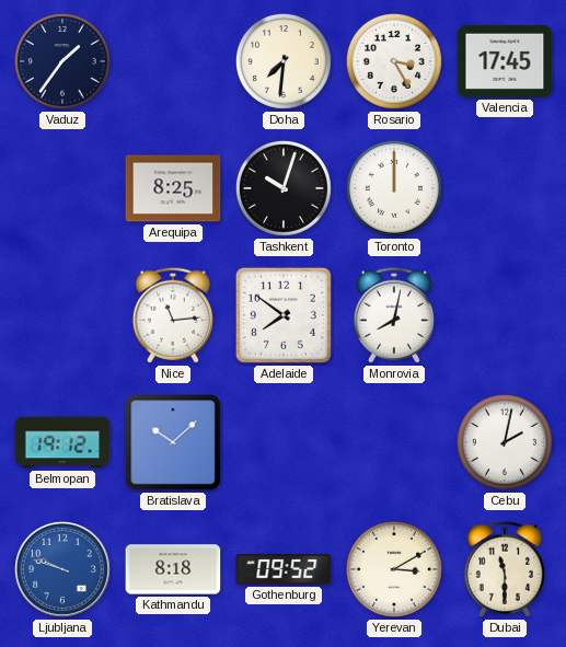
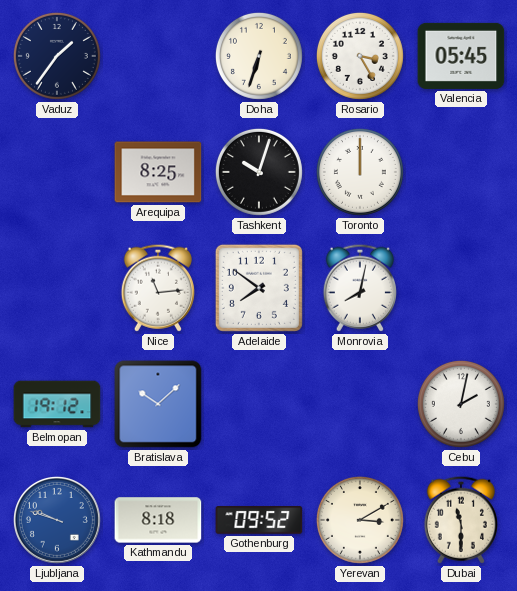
Doha: 7:31 -> 6:33
Valencia: 17:45 -> 05:45
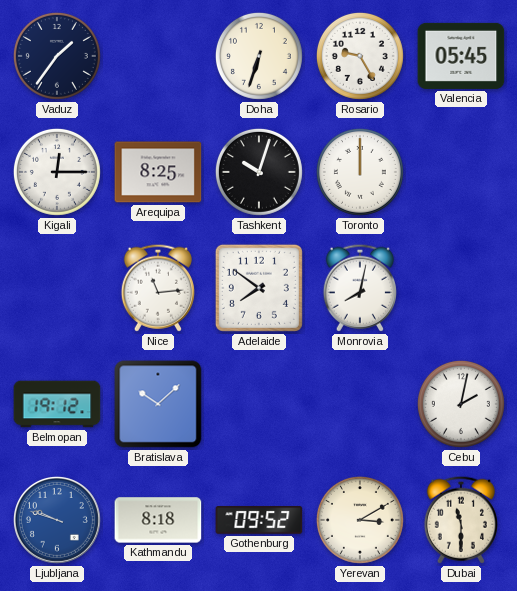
Rosario: 3:25 -> 9:25
Kigali: none -> 12:15
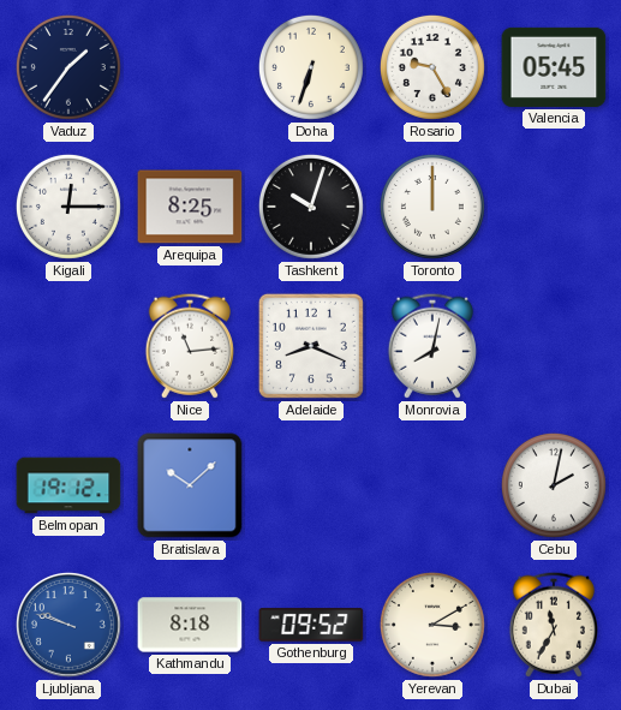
Adelaide: 7:51 -> 8:19
Dubai: 11:30 -> 11:35
